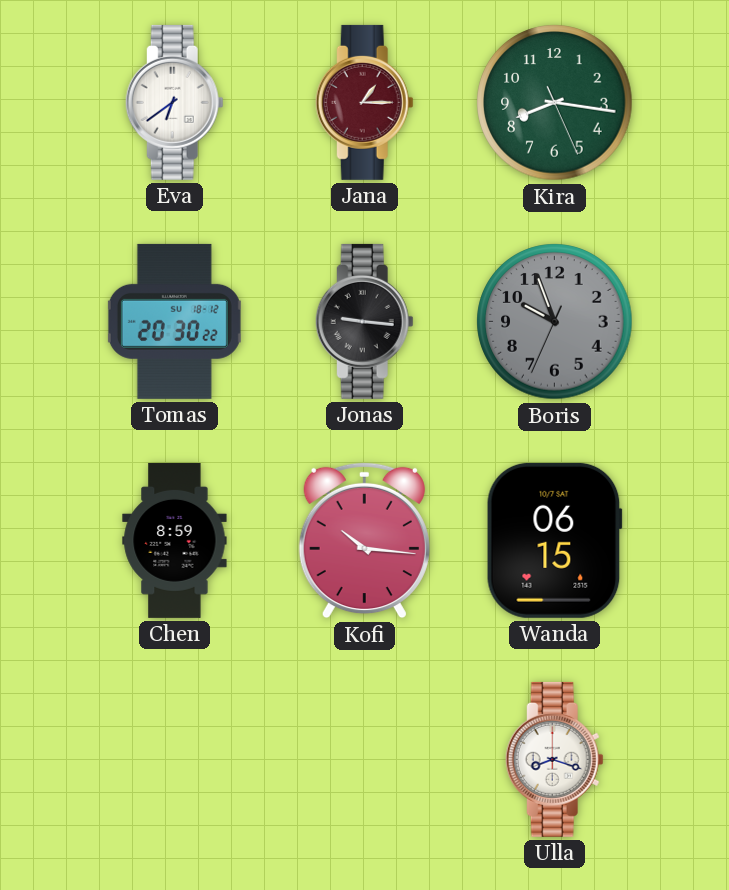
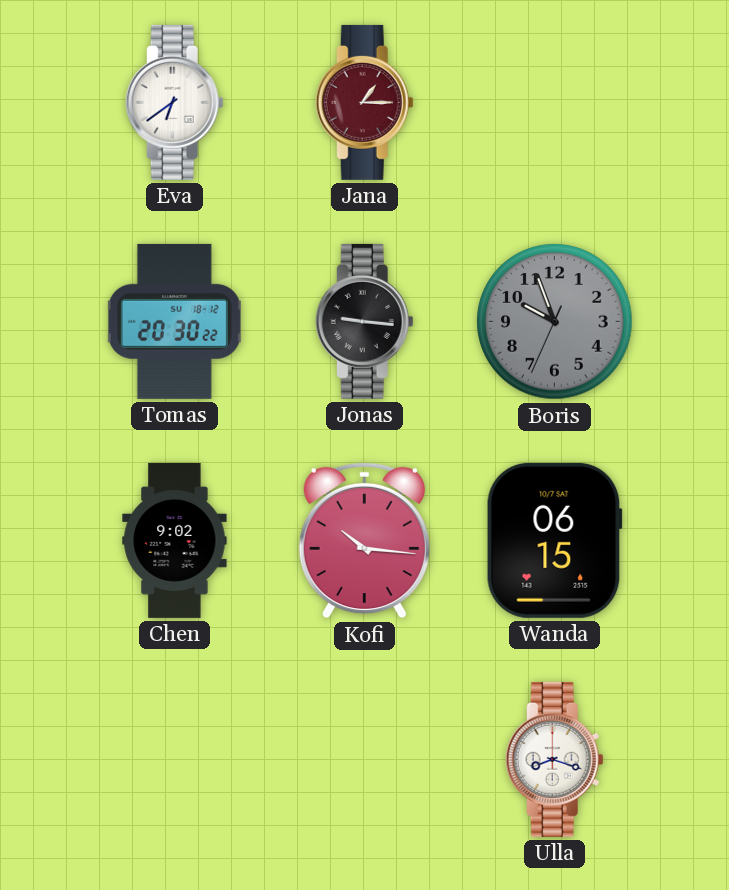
Kira: 8:16 -> none
Chen: 8:59 -> 9:02
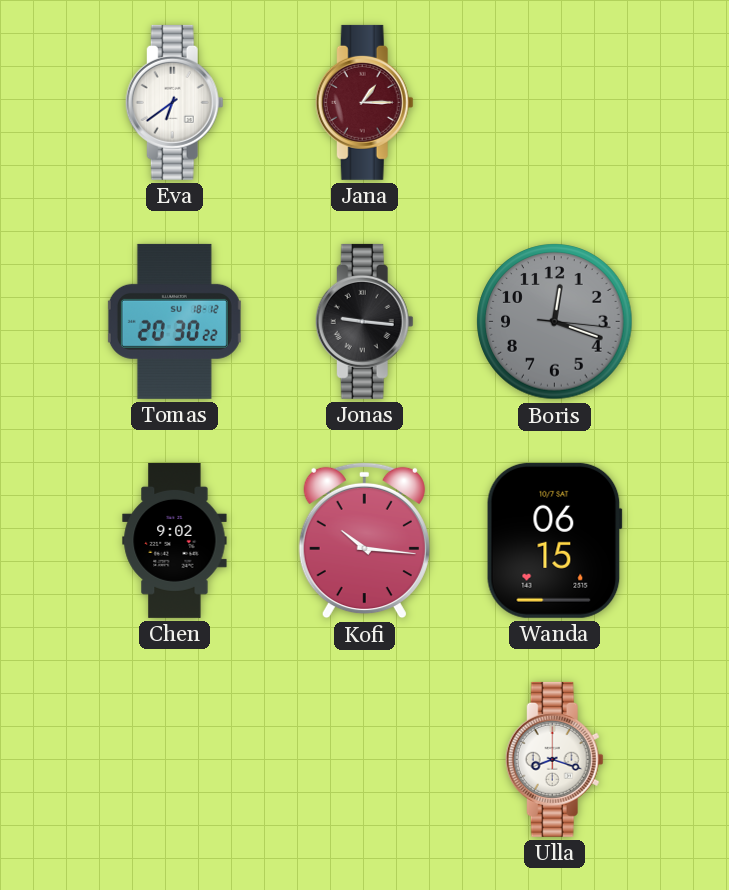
Boris: 9:56 -> 12:18
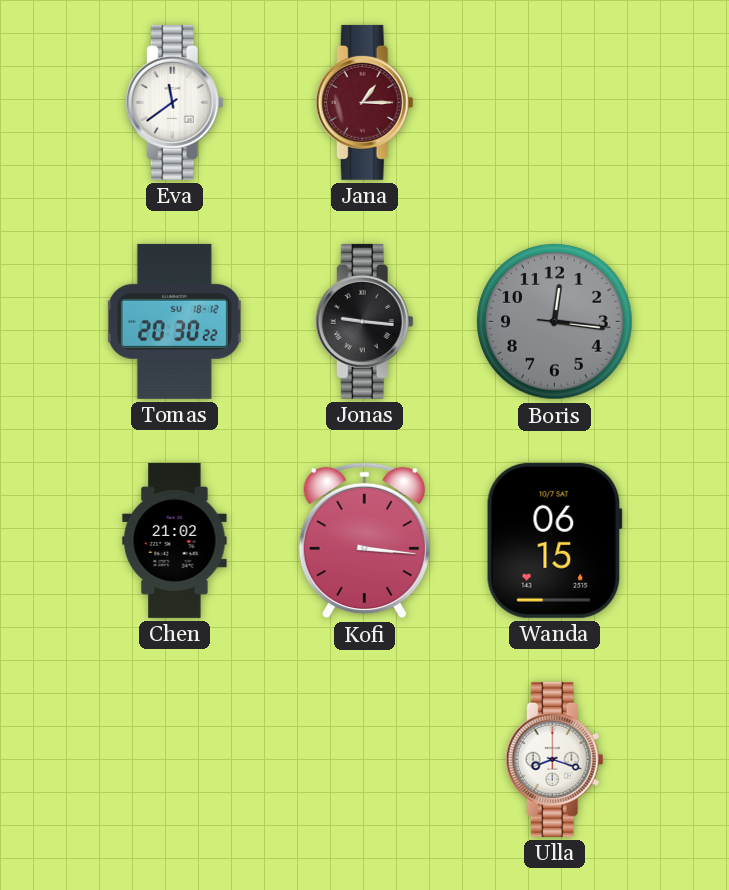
Eva: 6:39 -> 11:39
Boris: 12:18 -> 12:16
Chen: 9:02 -> 21:02
Kofi: 10:16 -> 3:16
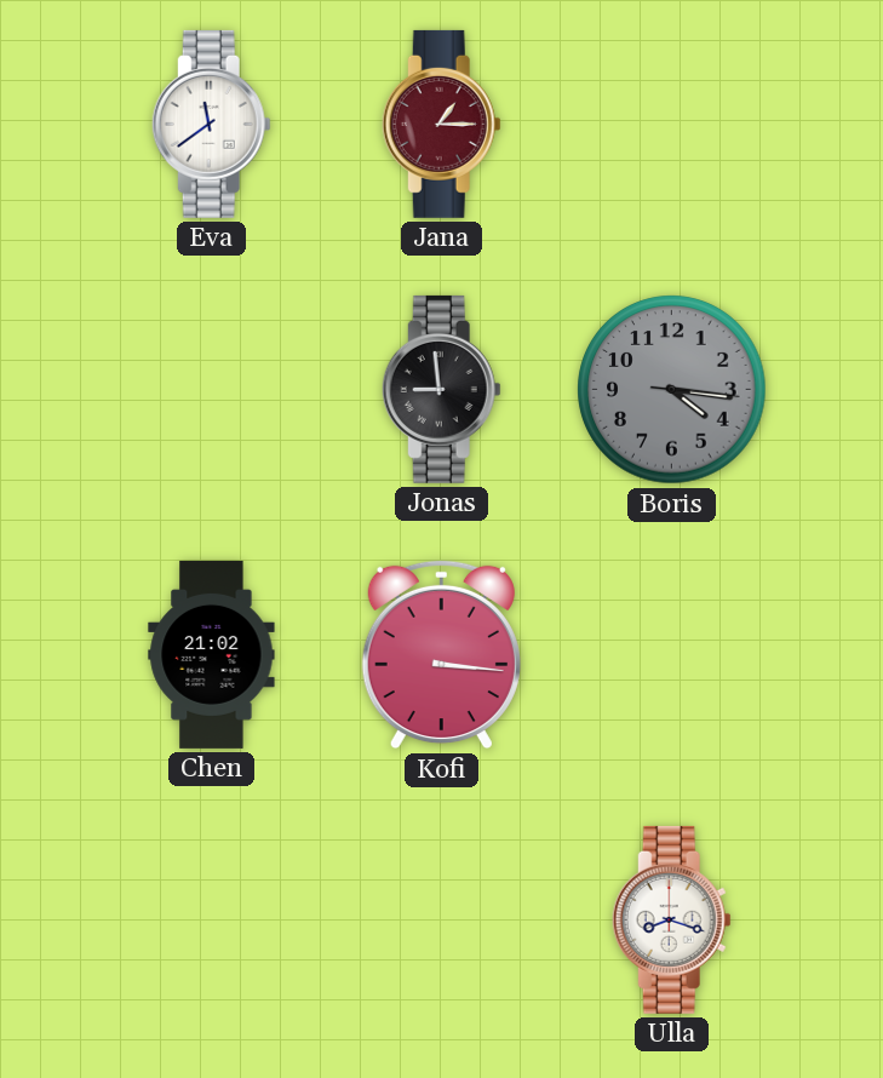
Tomas: 20:30 -> none
Jonas: 9:16 -> 8:59
Boris: 12:16 -> 4:16
Wanda: 06:15 -> none
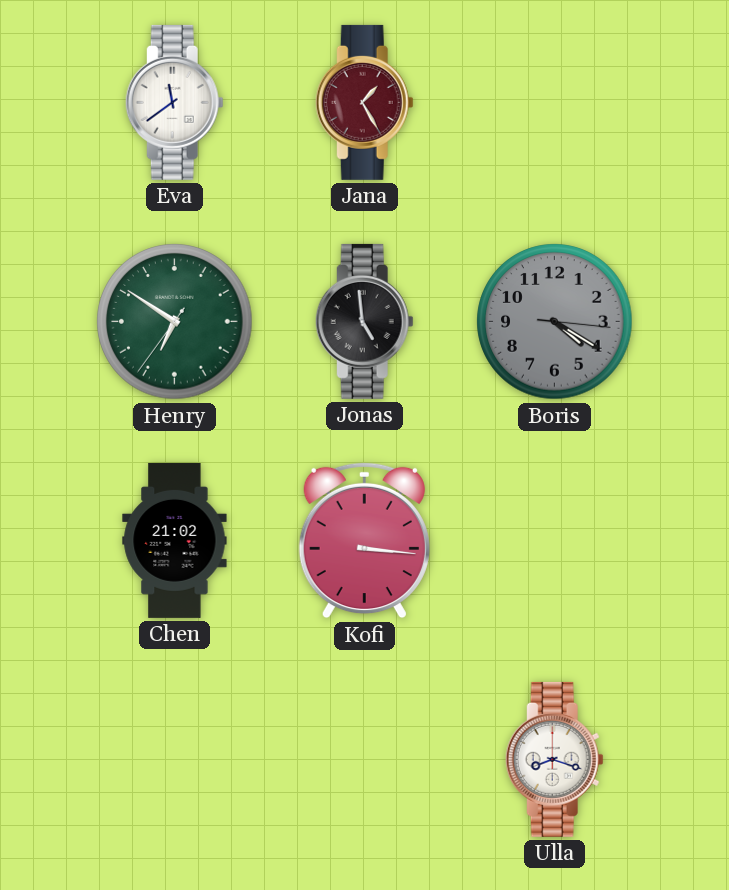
Jana: 1:15 -> 1:25
Henry: none -> 6:50
Jonas: 8:59 -> 4:59
Boris: 4:16 -> 4:20
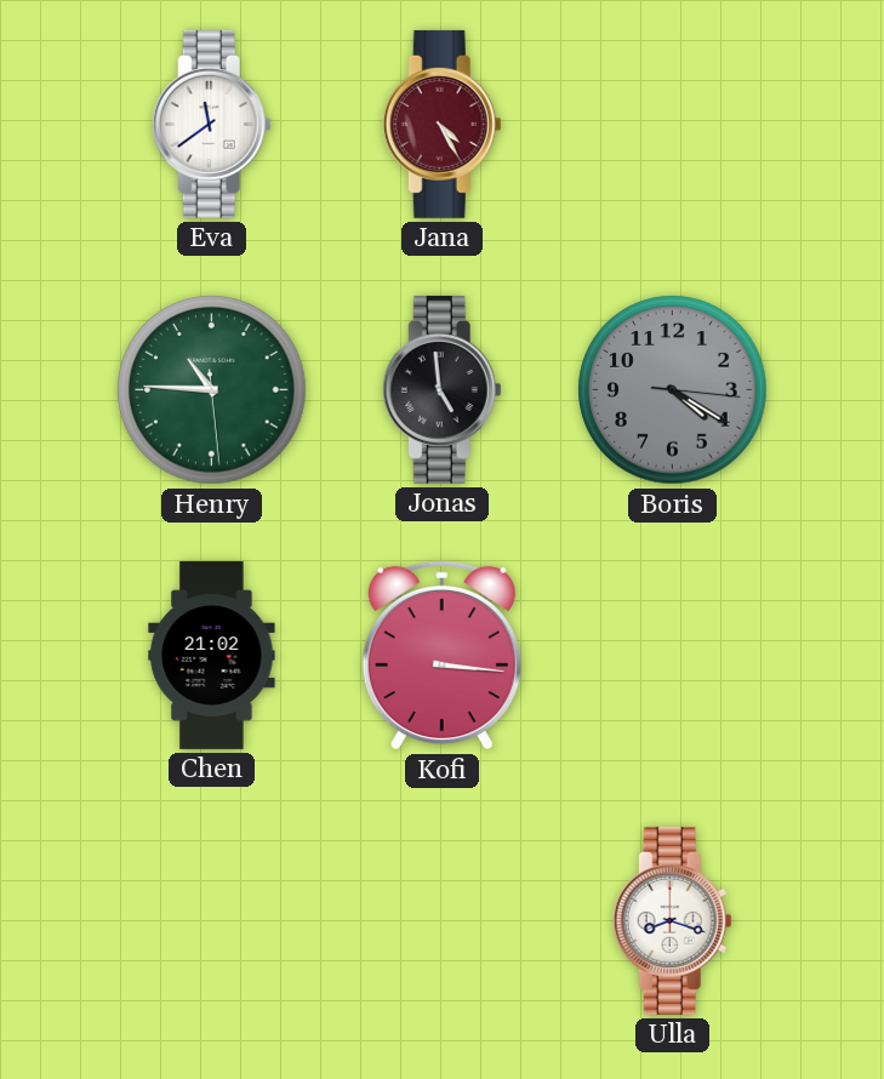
Jana: 1:25 -> 4:25
Henry: 6:50 -> 10:45
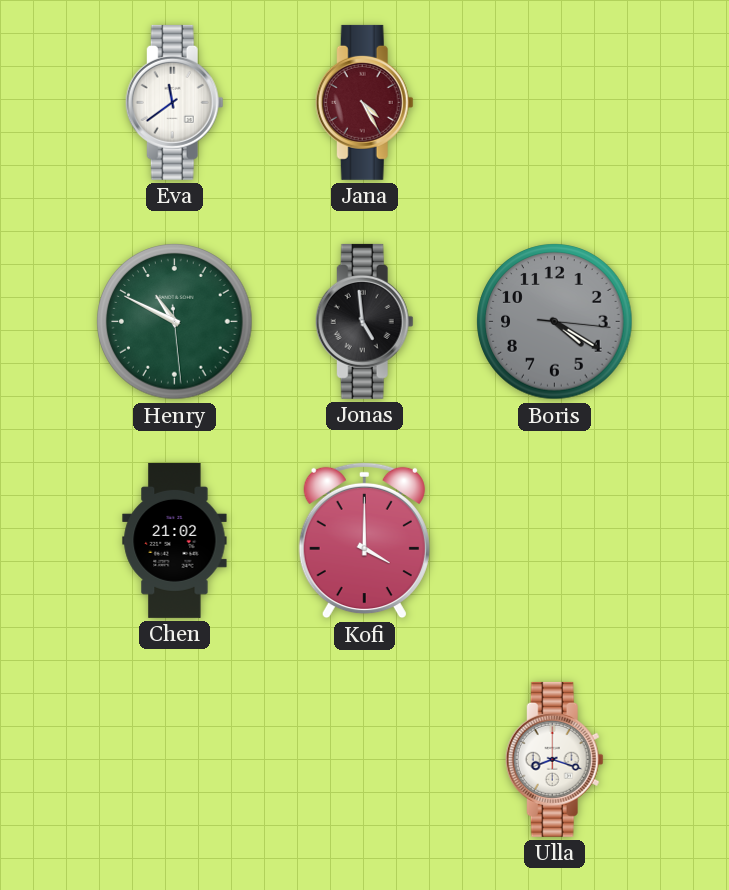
Henry: 10:45 -> 10:49
Kofi: 3:16 -> 4:00
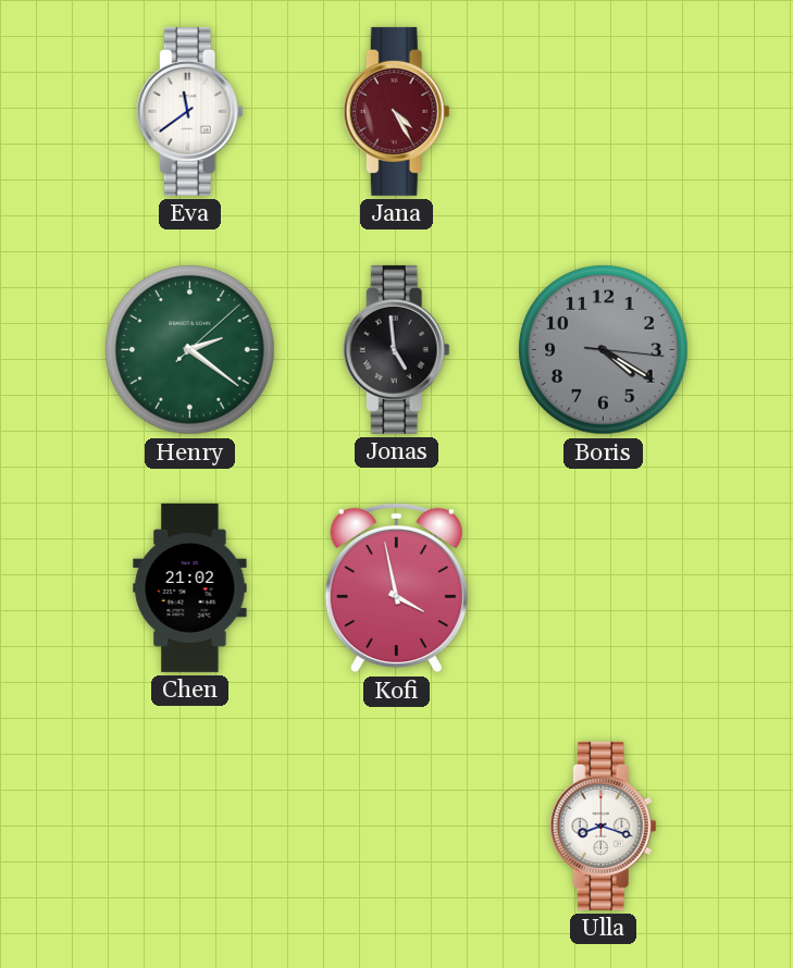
Henry: 10:49 -> 2:21
Kofi: 4:00 -> 3:58
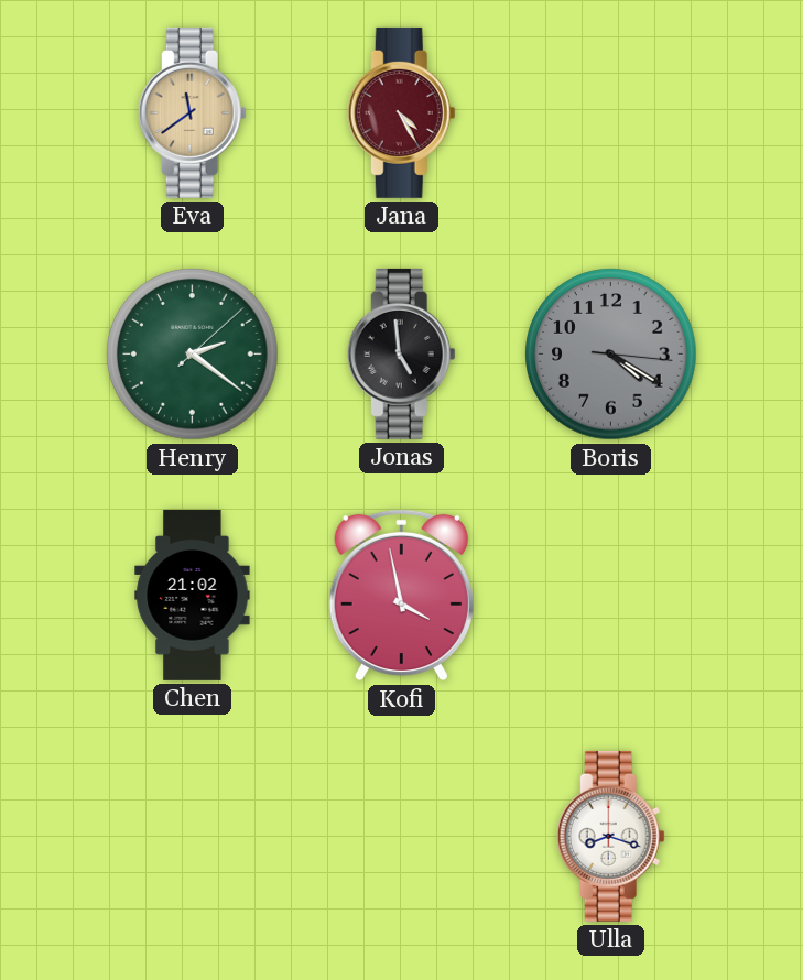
Eva dial: white -> champagne
